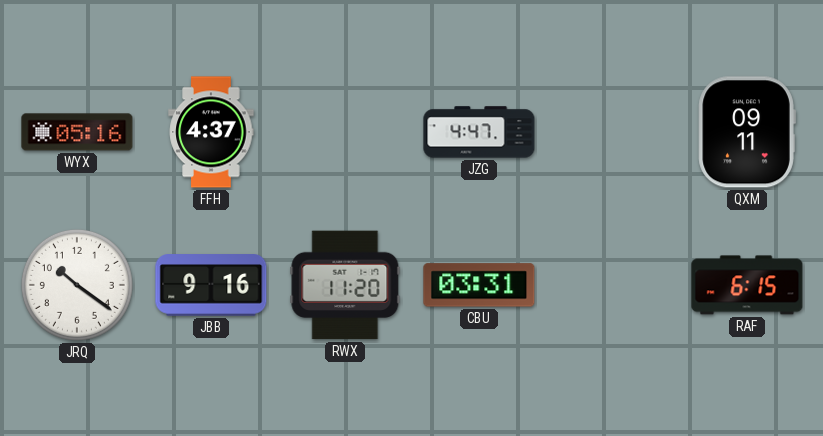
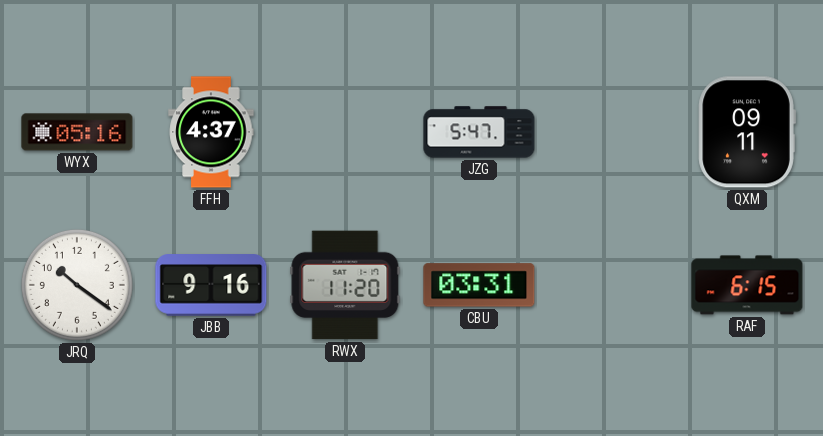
JZG: 4:47 -> 5:47
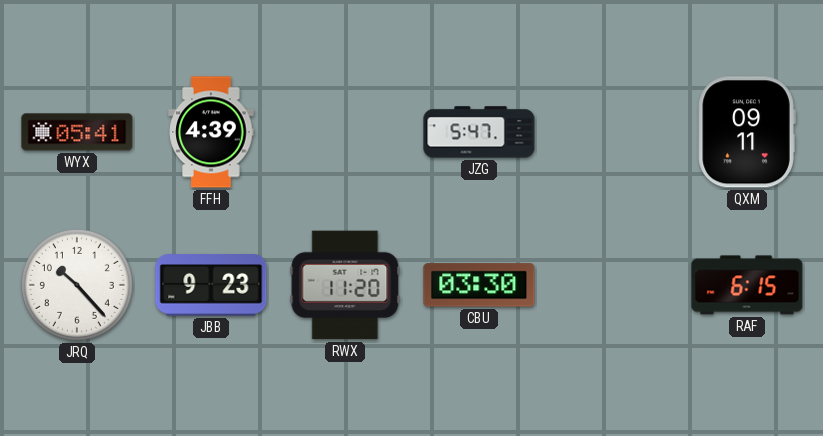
WYX: 05:16 -> 05:41
FFH: 4:37 -> 4:39
JRQ: 10:21 -> 10:23
JBB: 9:16 -> 9:23
CBU: 03:31 -> 03:30
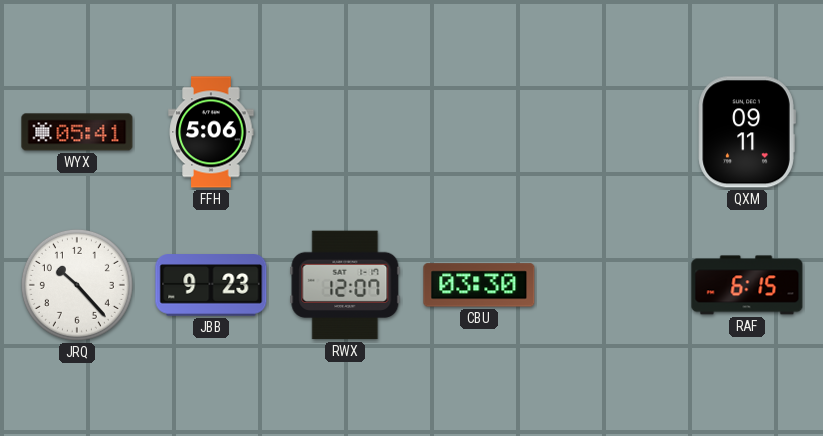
FFH: 4:39 -> 5:06
JZG: 5:47 -> none
RWX: 11:20 -> 12:07
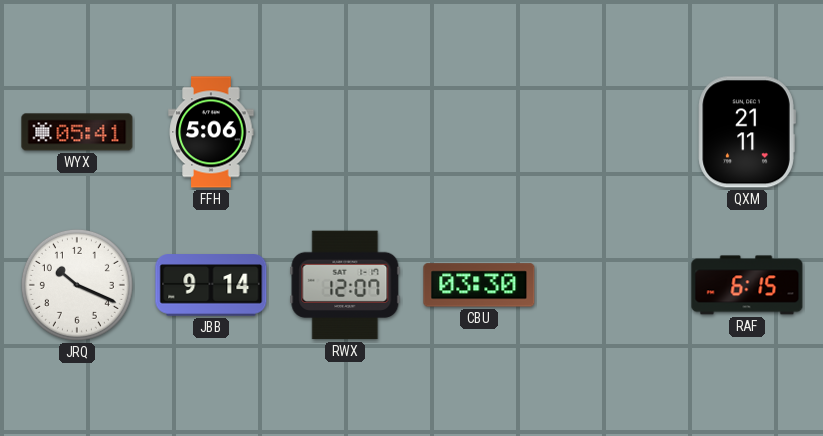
QXM: 09:11 -> 21:11
JRQ: 10:23 -> 10:19
JBB: 9:23 -> 9:14
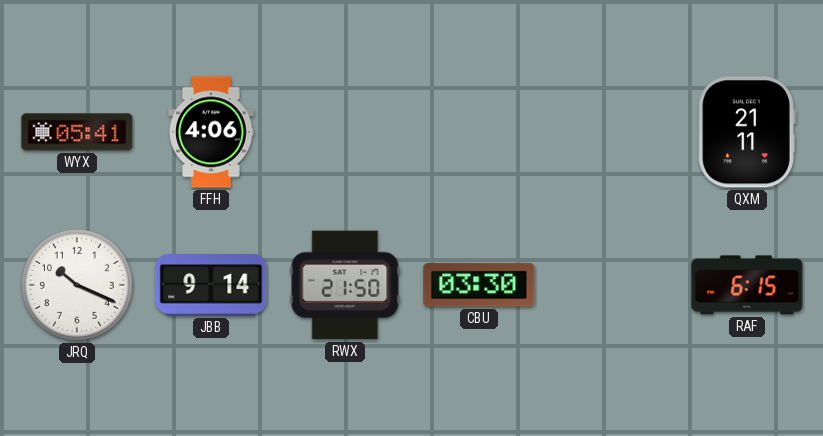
FFH: 5:06 -> 4:06
RWX: 12:07 -> 21:50
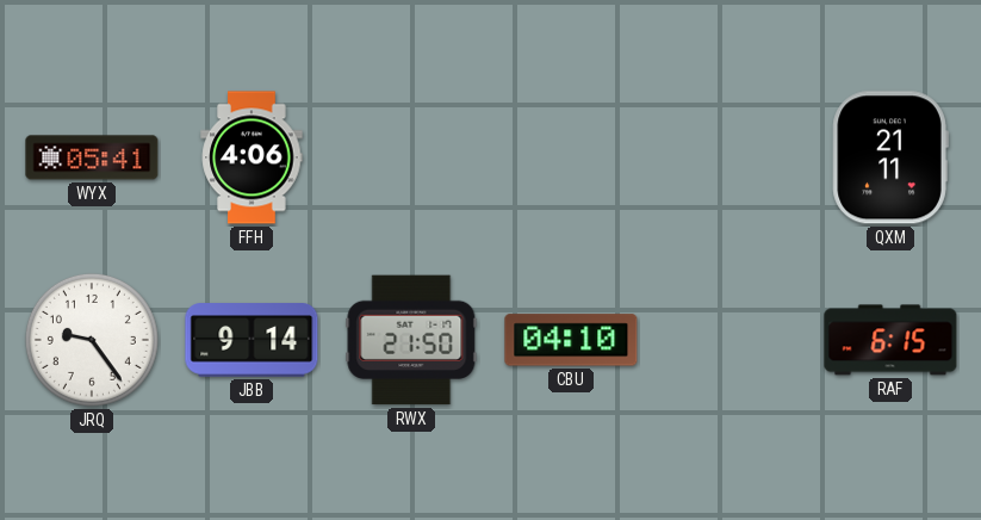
JRQ: 10:19 -> 9:24
CBU: 03:30 -> 04:10
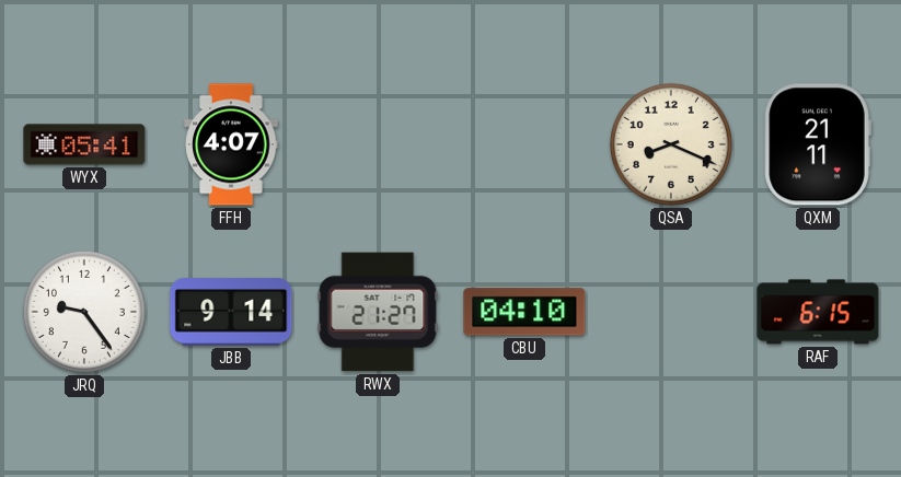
FFH: 4:06 -> 4:07
QSA: none -> 8:19
RWX: 21:50 -> 21:27
